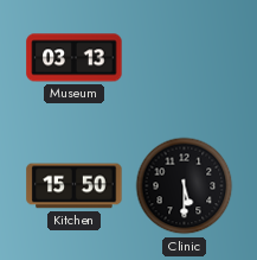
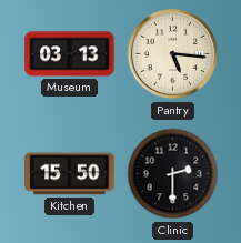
Pantry: none -> 5:16
Clinic: 5:30 -> 2:30
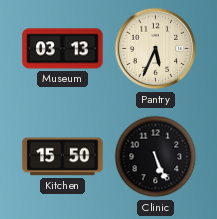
Pantry: 5:16 -> 5:34
Clinic: 2:30 -> 5:26
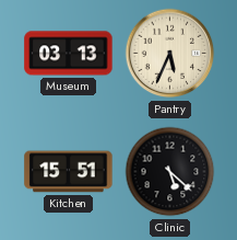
Kitchen: 15:50 -> 15:51
Clinic: 5:26 -> 5:22
